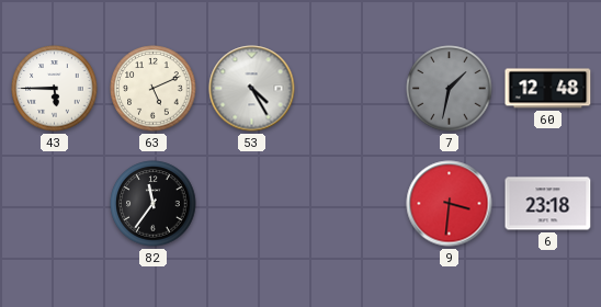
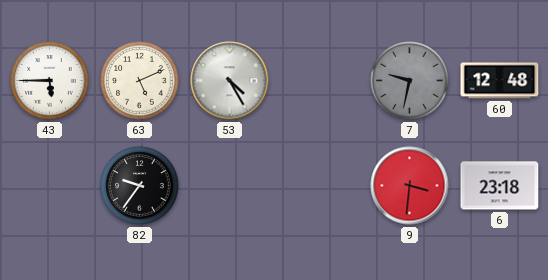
7: 1:32 -> 9:32
82: 11:36 -> 9:36
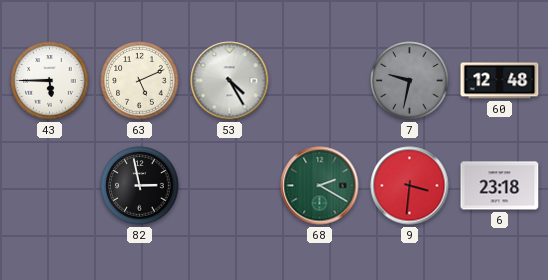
82: 9:36 -> 2:58
68: none -> 2:20
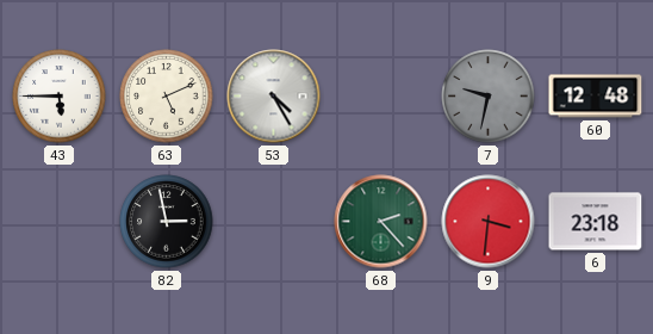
68: 2:20 -> 2:23
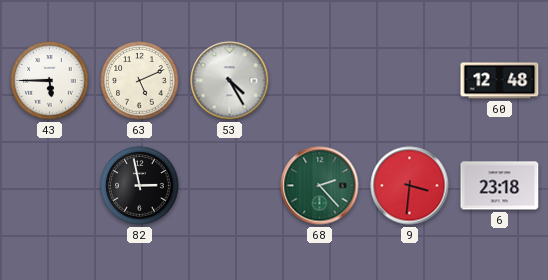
7: 9:32 -> none
